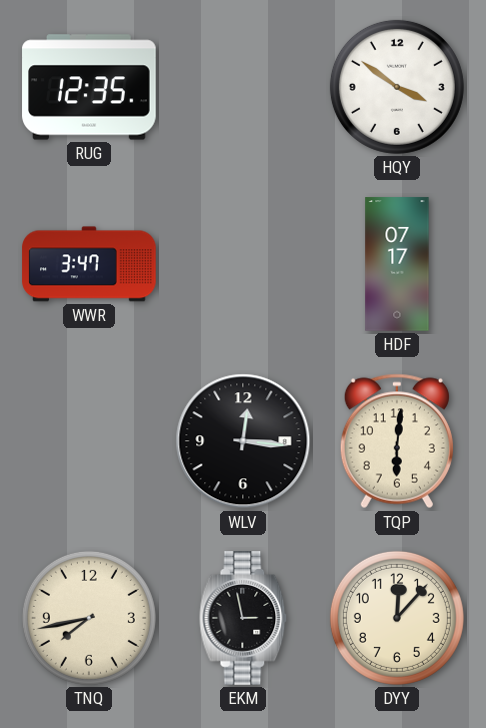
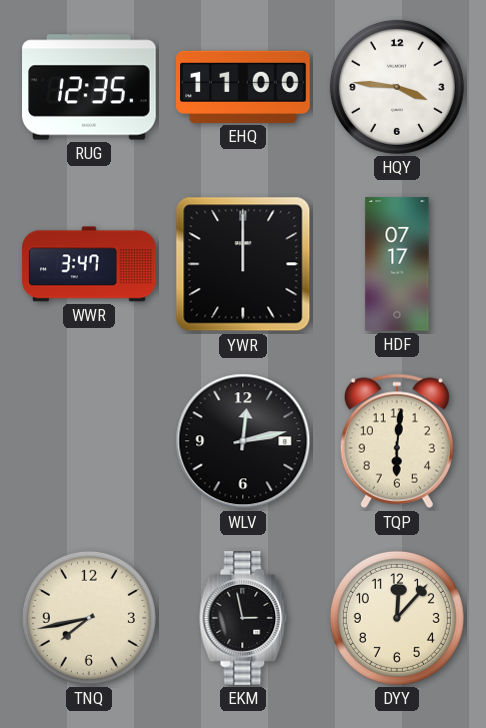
EHQ: none -> 11:00
HQY: 3:51 -> 3:46
YWR: none -> 12:00
WLV: 12:16 -> 12:13
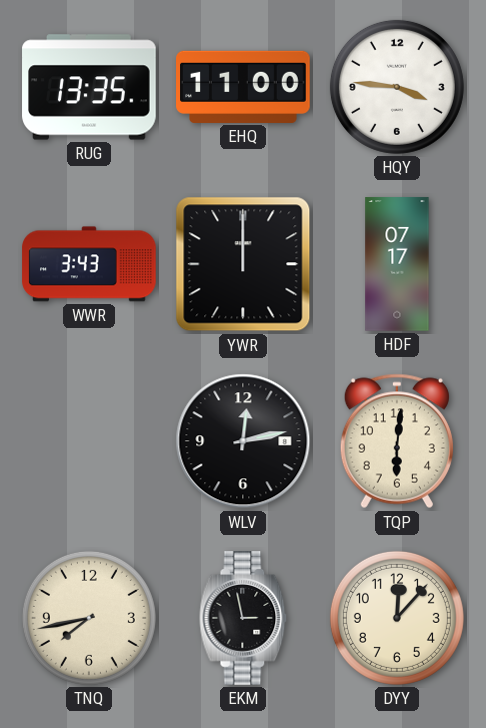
RUG: 12:35 -> 13:35
WWR: 3:47 -> 3:43
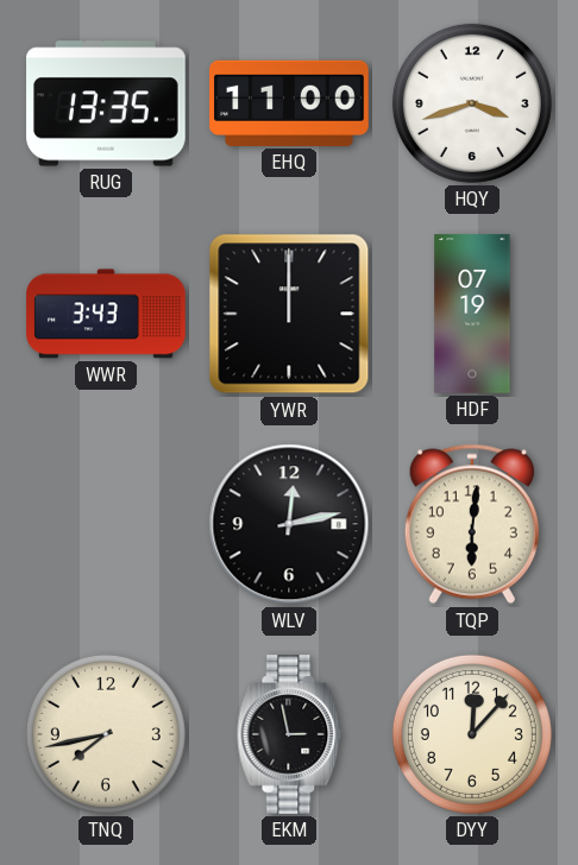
HQY: 3:46 -> 3:42
HDF: 07:17 -> 07:19
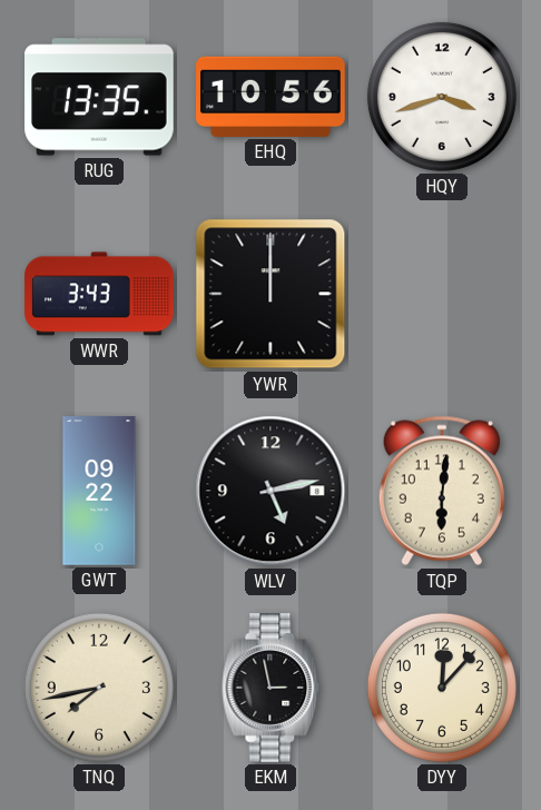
EHQ: 11:00 -> 10:56
HDF: 07:19 -> none
GWT: none -> 09:22
WLV: 12:13 -> 5:13
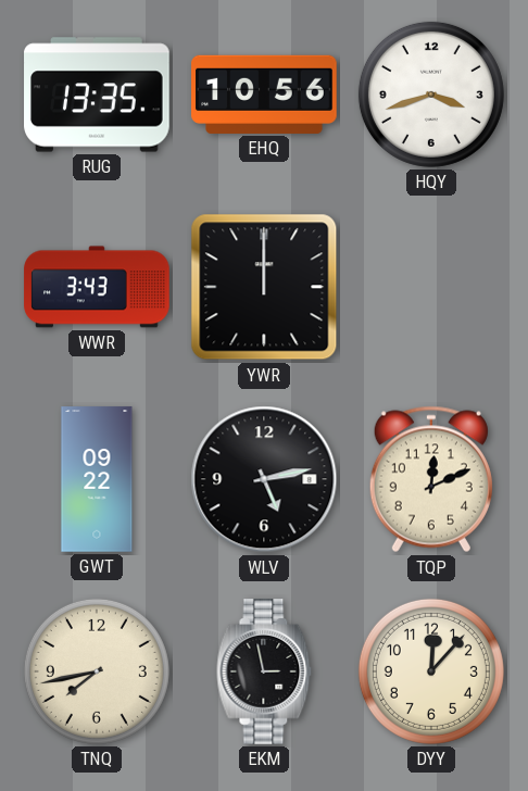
TQP: 6:01 -> 12:11
